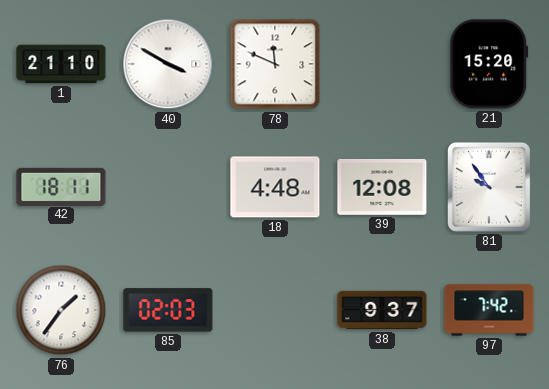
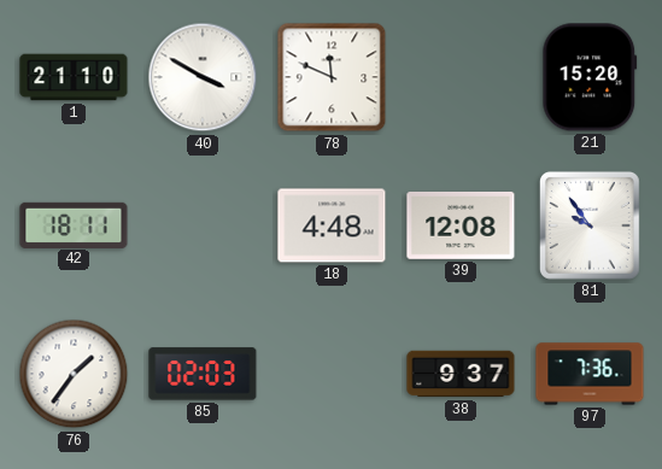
97: 7:42 -> 7:36
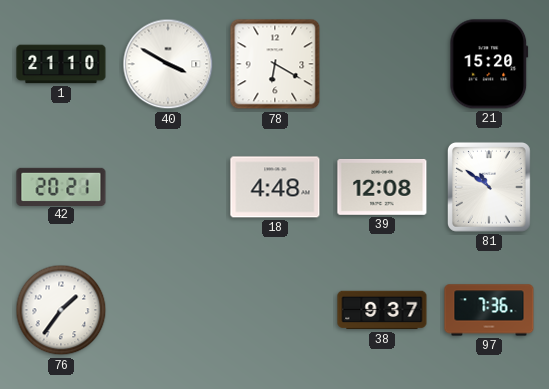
78: 11:49 -> 6:20
42: 18:11 -> 20:21
81: 9:54 -> 10:51
85: 02:03 -> none
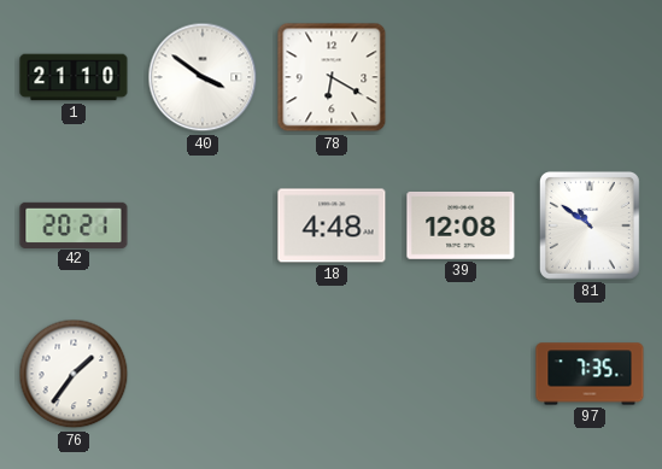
40: 3:50 -> 3:51
21: 15:20 -> none
38: 9:37 -> none
97: 7:36 -> 7:35
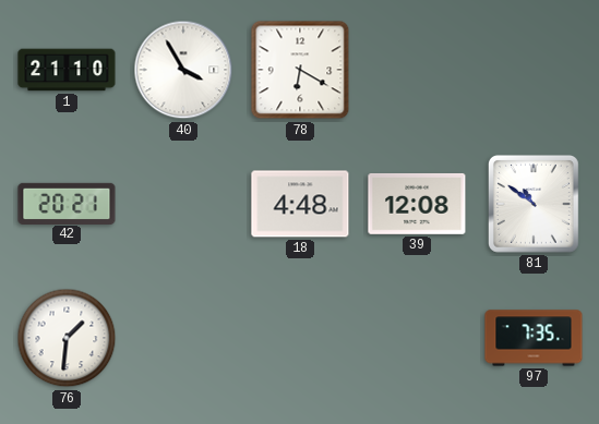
40: 3:51 -> 3:55
76: 1:36 -> 1:31
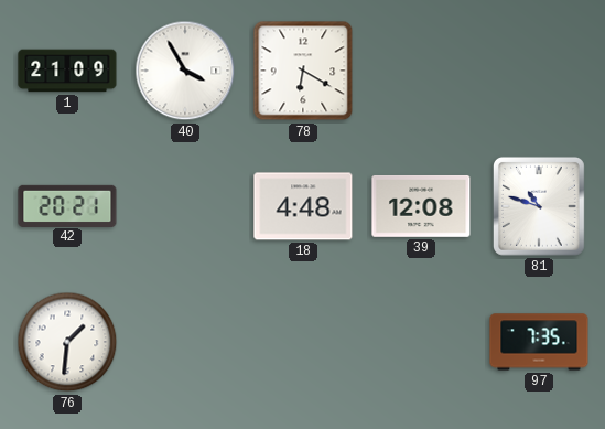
1: 21:10 -> 21:09
81: 10:51 -> 10:48
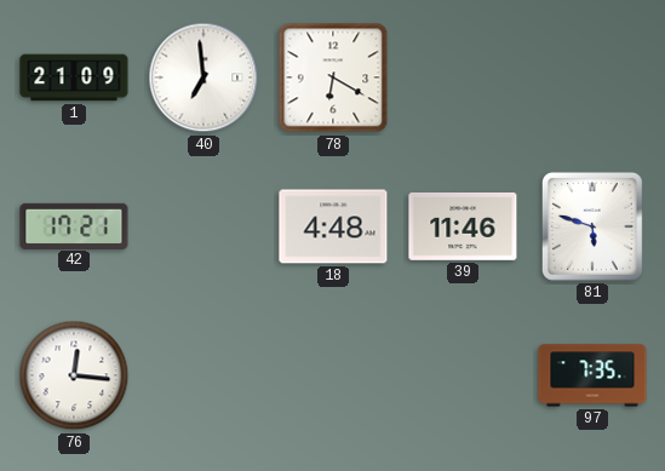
40: 3:55 -> 6:59
42: 20:21 -> 17:21
39: 12:08 -> 11:46
81: 10:48 -> 5:48
76: 1:31 -> 12:16
